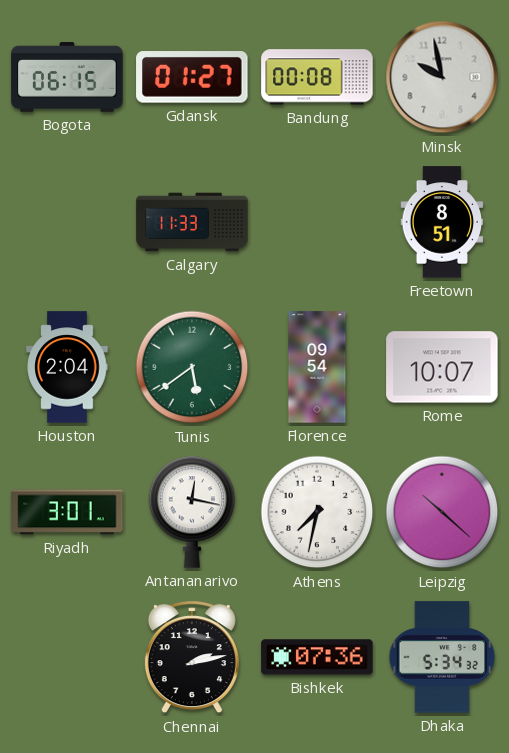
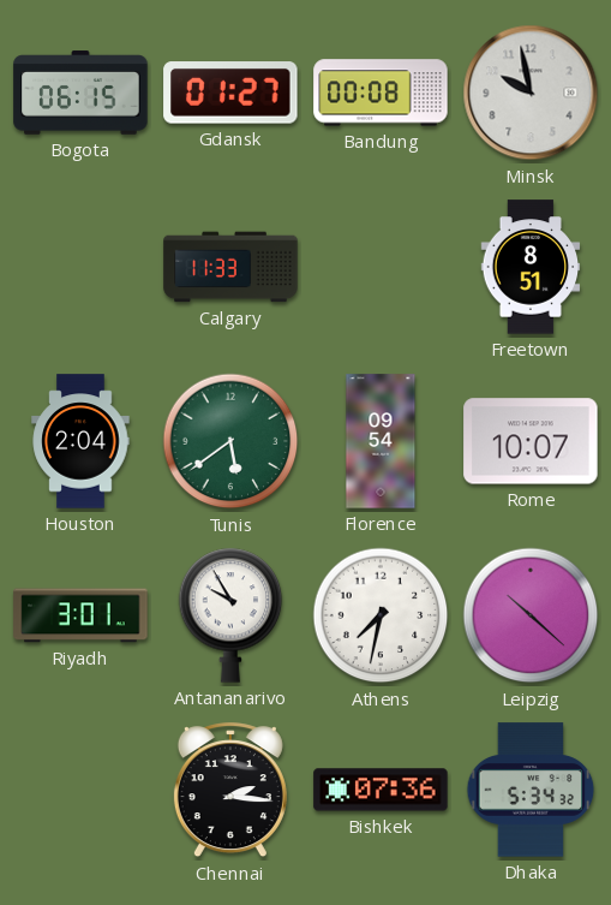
Antananarivo: 12:17 -> 9:55
Chennai: 2:13 -> 2:16
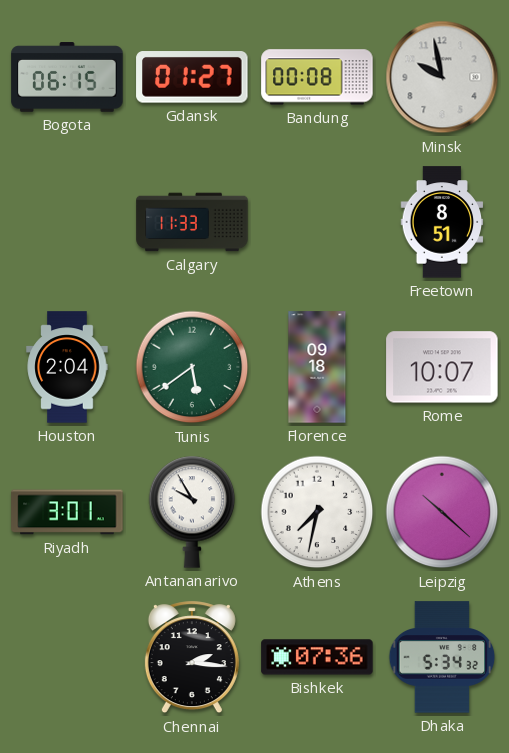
Florence: 09:54 -> 09:18
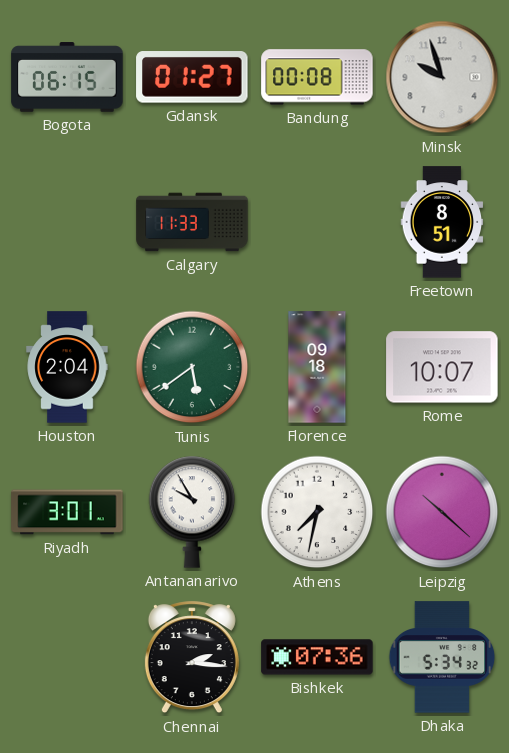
Minsk: 9:58 -> 9:57
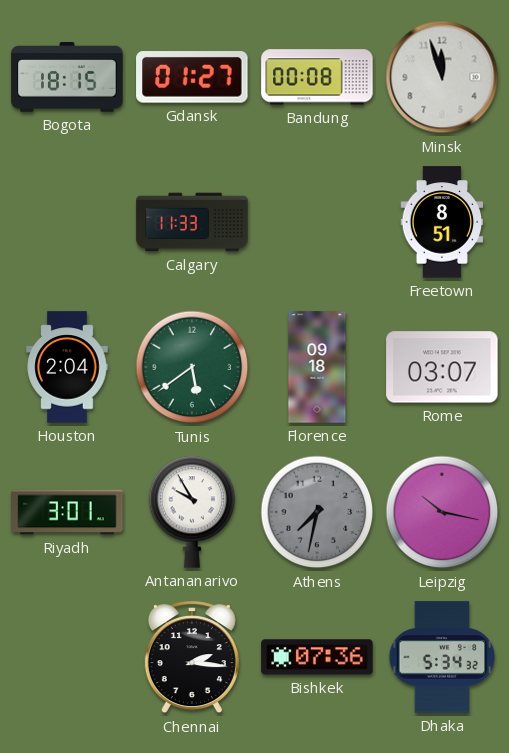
Bogota: 06:15 -> 18:15
Minsk: 9:57 -> 11:57
Rome: 10:07 -> 03:07
Athens dial: white -> grey
Leipzig: 10:22 -> 10:17
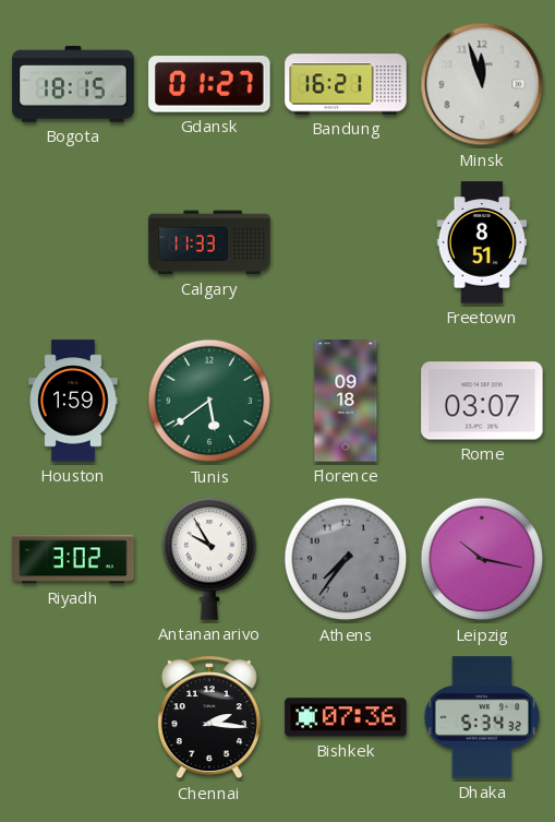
Bandung: 00:08 -> 16:21
Houston: 2:04 -> 1:59
Riyadh: 3:01 -> 3:02
Athens: 7:32 -> 7:36
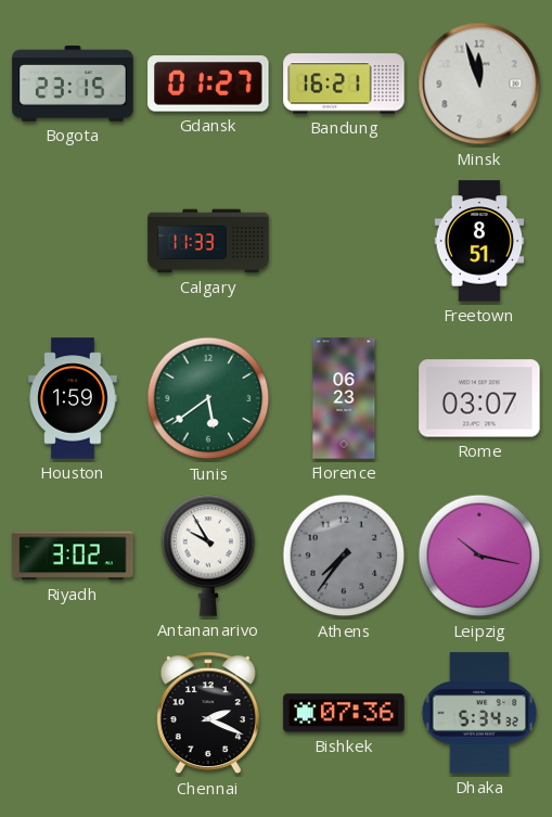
Bogota: 18:15 -> 23:15
Florence: 09:18 -> 06:23
Chennai: 2:16 -> 2:19
